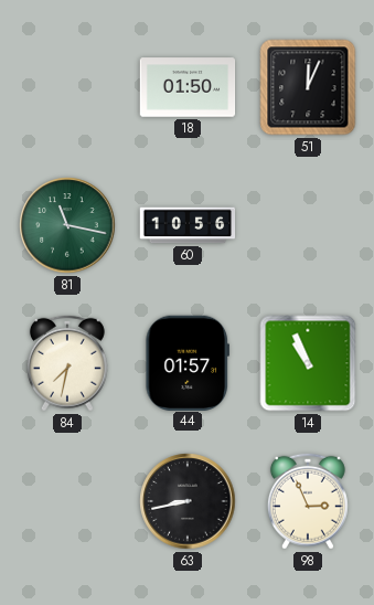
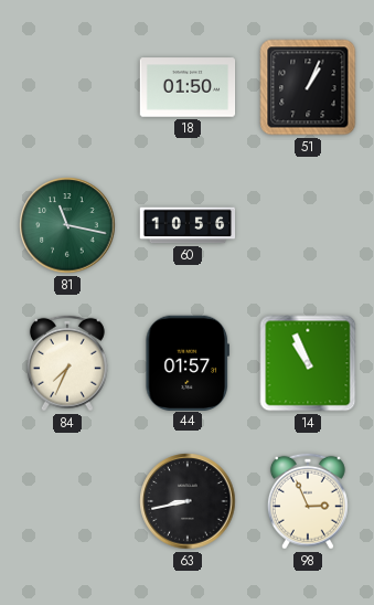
51: 12:04 -> 1:04
84: 7:32 -> 7:34
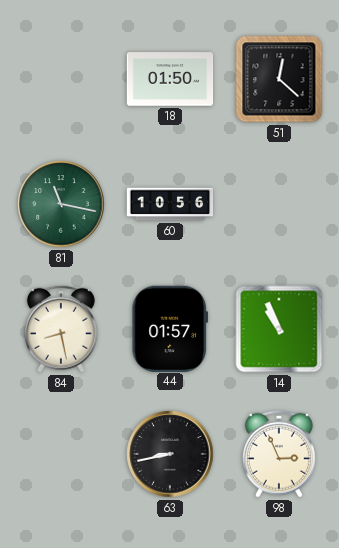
51: 1:04 -> 12:22
84: 7:34 -> 8:28
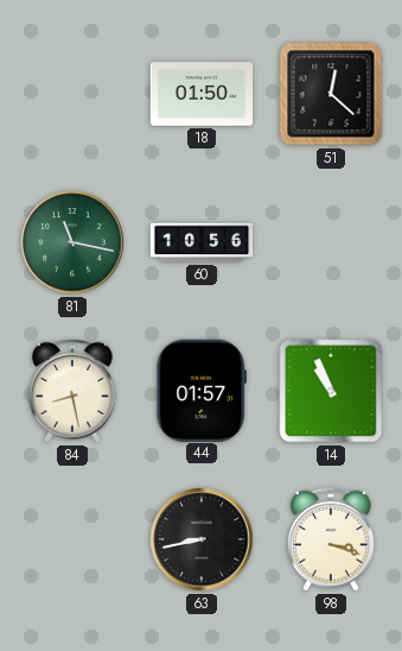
98: 2:56 -> 3:18
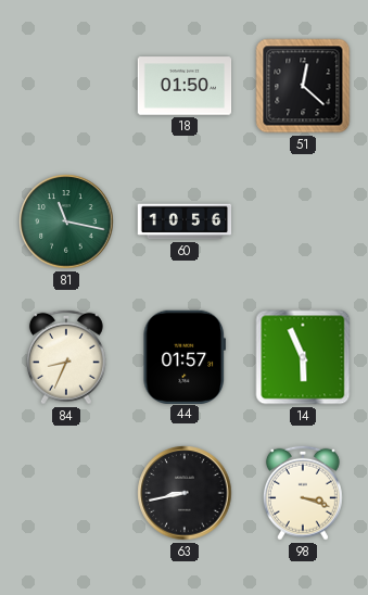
84: 8:28 -> 8:34
14: 10:56 -> 5:56
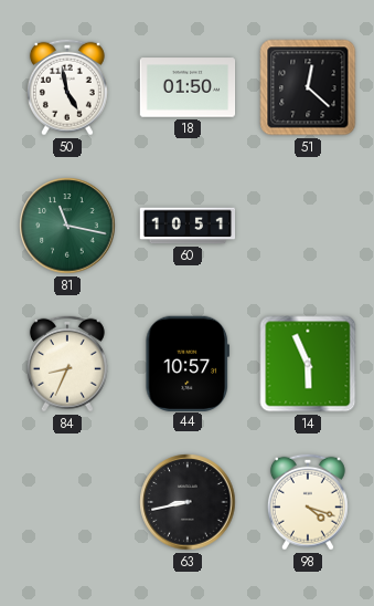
50: none -> 4:58
60: 10:56 -> 10:51
44: 01:57 -> 10:57
98: 3:18 -> 4:18
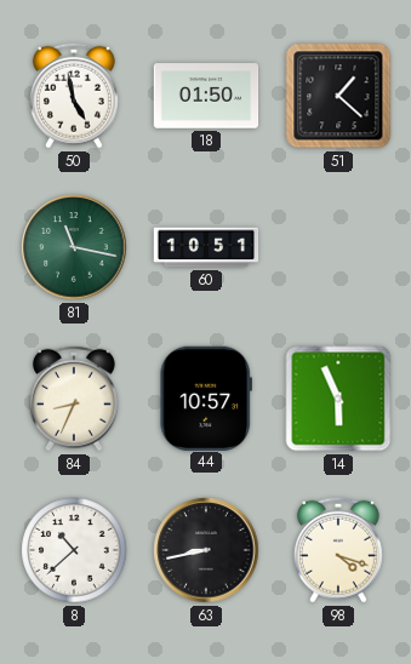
51: 12:22 -> 1:22
8: none -> 10:38
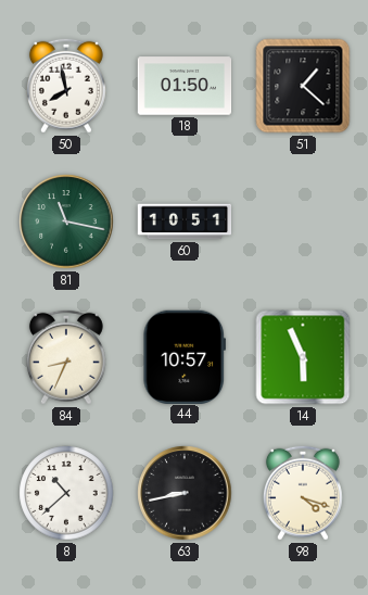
50: 4:58 -> 7:58
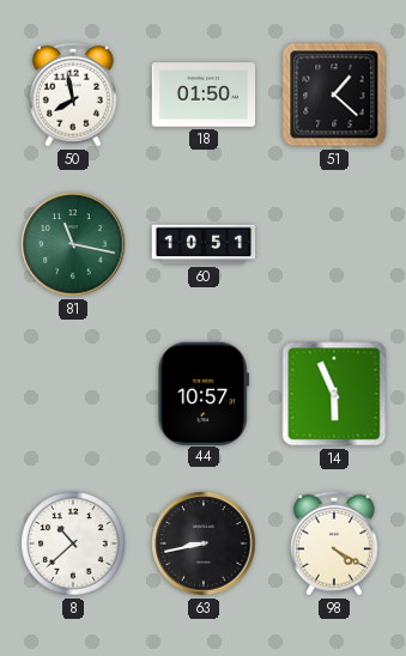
84: 8:34 -> none
98: 4:18 -> 4:20
